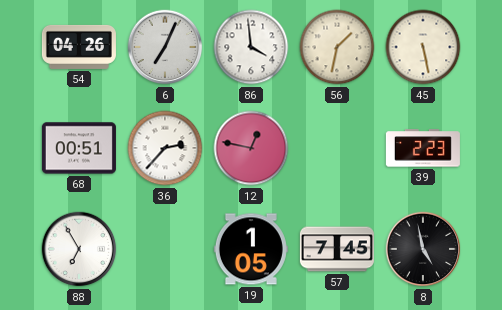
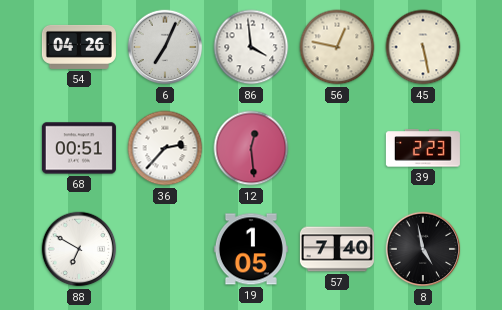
56: 1:32 -> 12:47
12: 12:47 -> 12:29
88: 6:55 -> 6:50
57: 7:45 -> 7:40
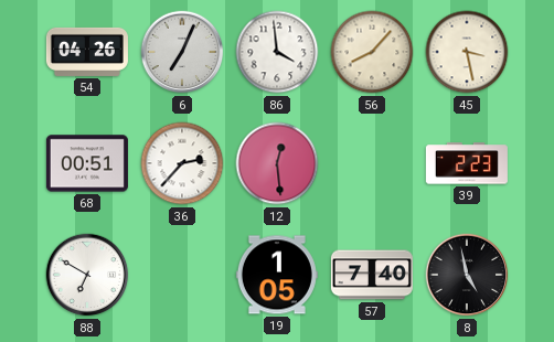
56: 12:47 -> 8:07
45: 5:28 -> 3:28
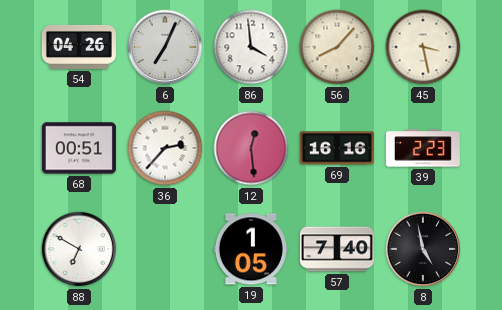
69: none -> 16:16
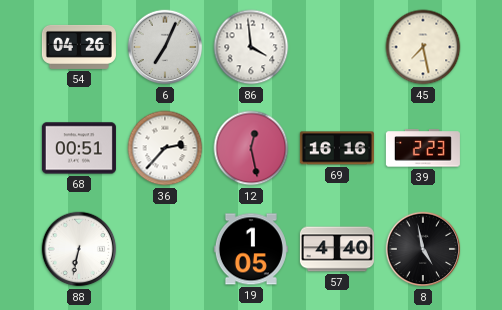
56: 8:07 -> none
45: 3:28 -> 7:28
12: 12:29 -> 12:28
88: 6:50 -> 6:32
57: 7:40 -> 4:40
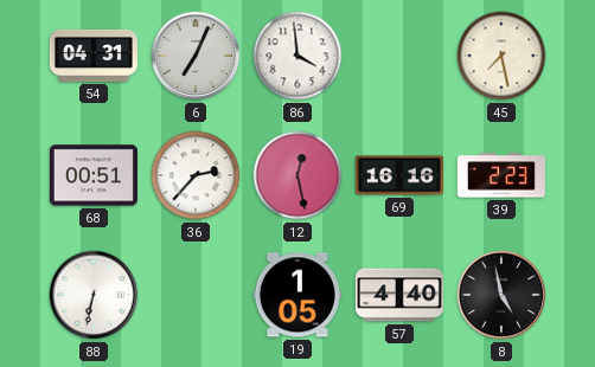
54: 04:26 -> 04:31
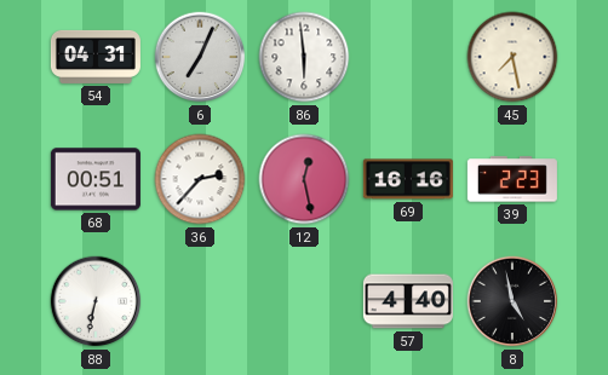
86: 3:59 -> 5:59
19: 1:05 -> none
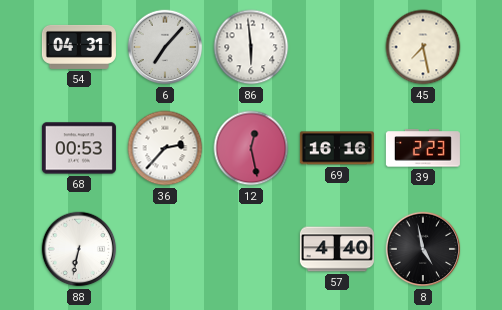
6: 7:04 -> 7:07
68: 00:51 -> 00:53
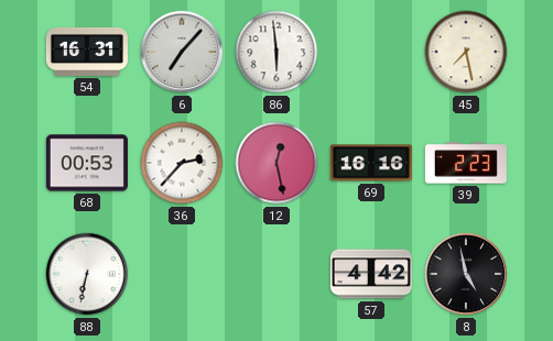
54: 04:31 -> 16:31
57: 4:40 -> 4:42
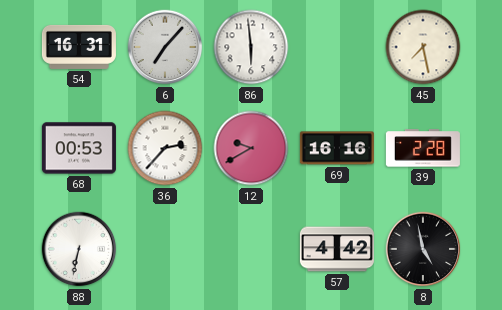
12: 12:28 -> 9:40
39: 2:23 -> 2:28
